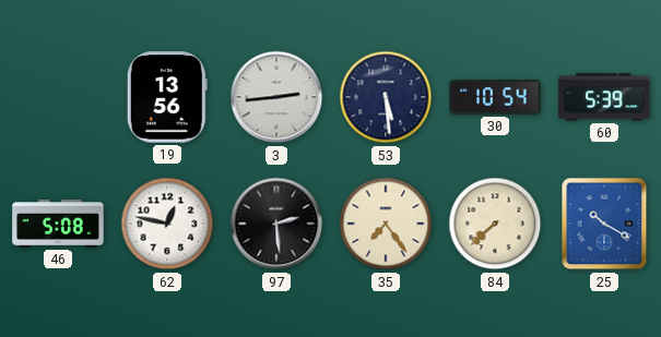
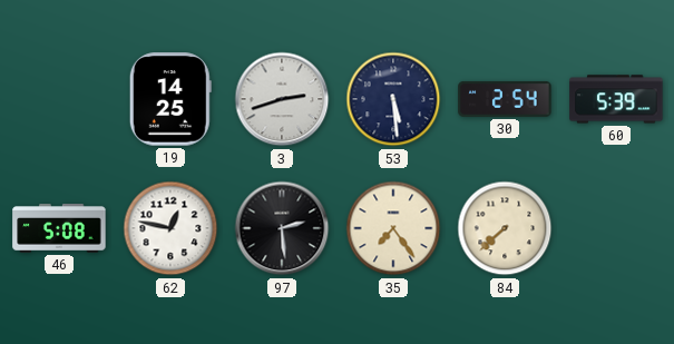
19: 13:56 -> 14:25
3: 2:44 -> 2:42
30: 10:54 -> 2:54
25: 10:20 -> none
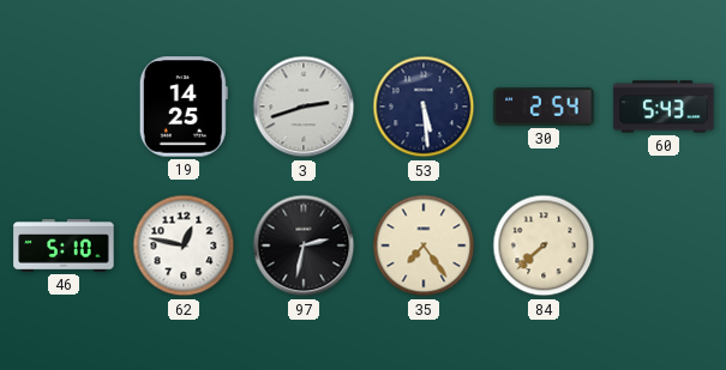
60: 5:39 -> 5:43
46: 5:08 -> 5:10
97: 2:29 -> 2:32
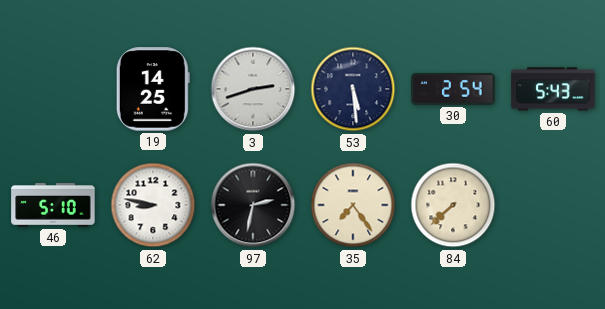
62: 12:47 -> 8:47
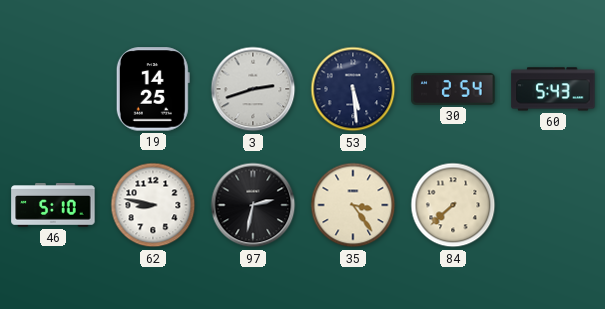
35: 7:24 -> 3:24
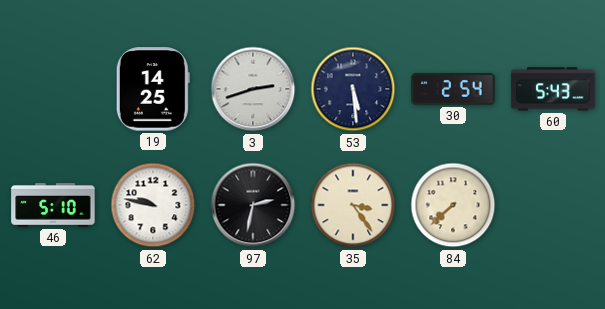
62: 8:47 -> 9:47
